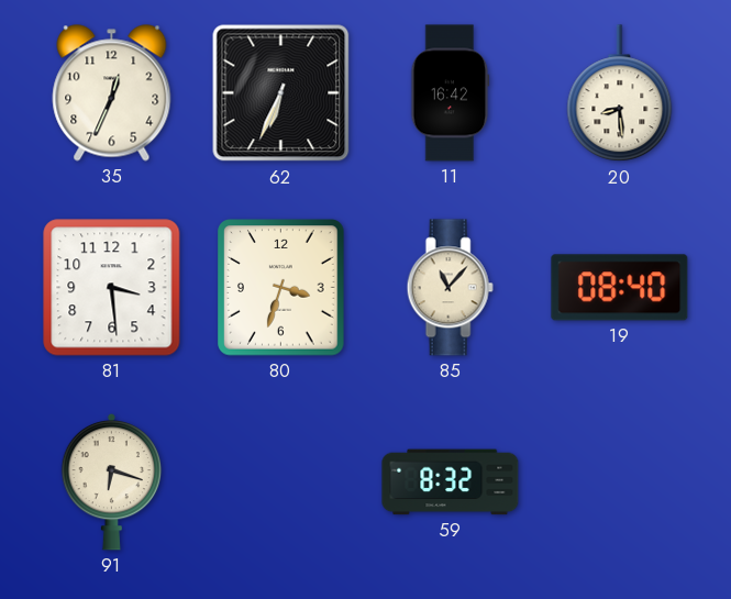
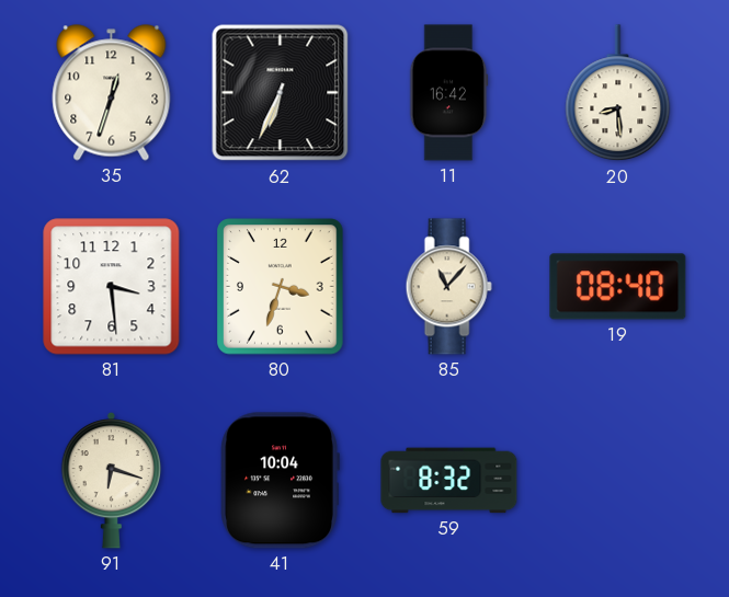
35: 12:34 -> 12:33
41: none -> 10:04
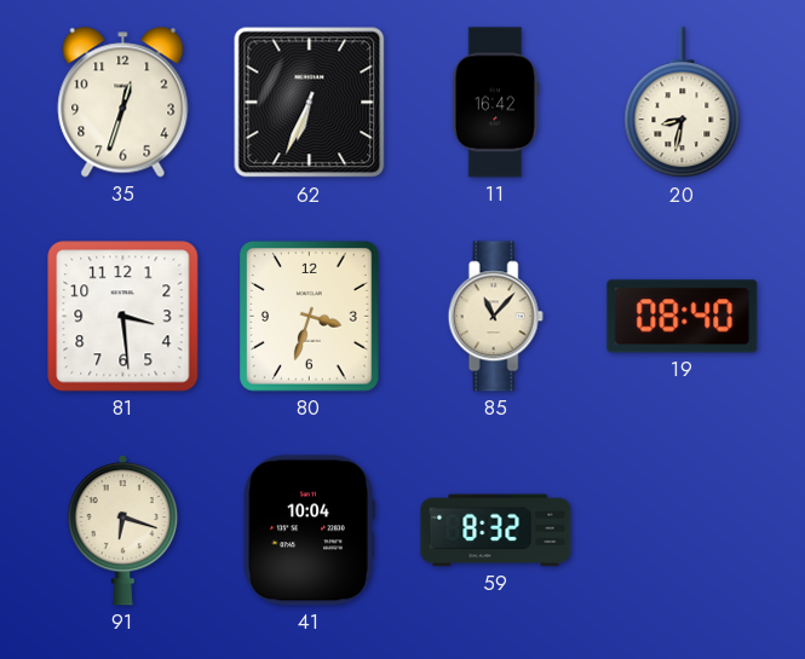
20: 8:29 -> 8:32
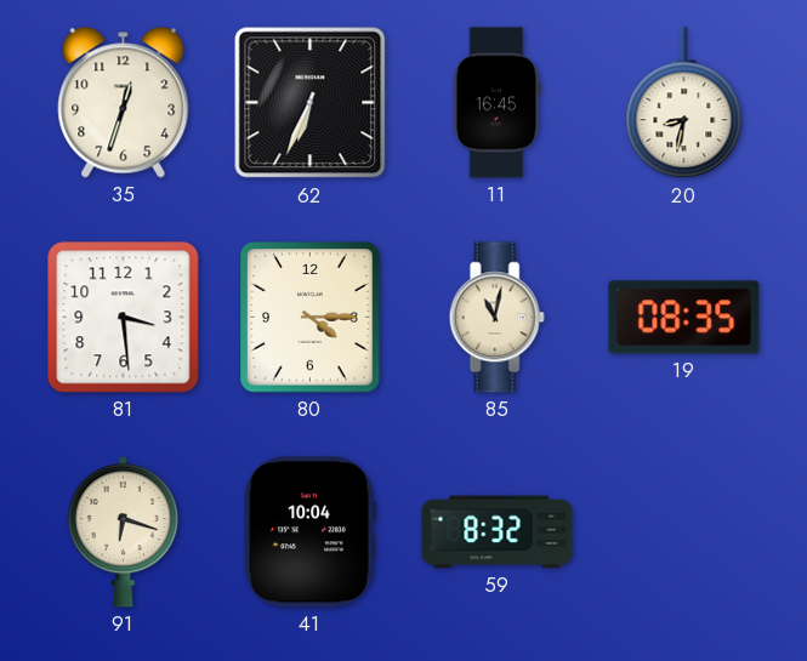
11: 16:42 -> 16:45
80: 3:33 -> 4:15
85: 11:07 -> 11:02
19: 08:40 -> 08:35
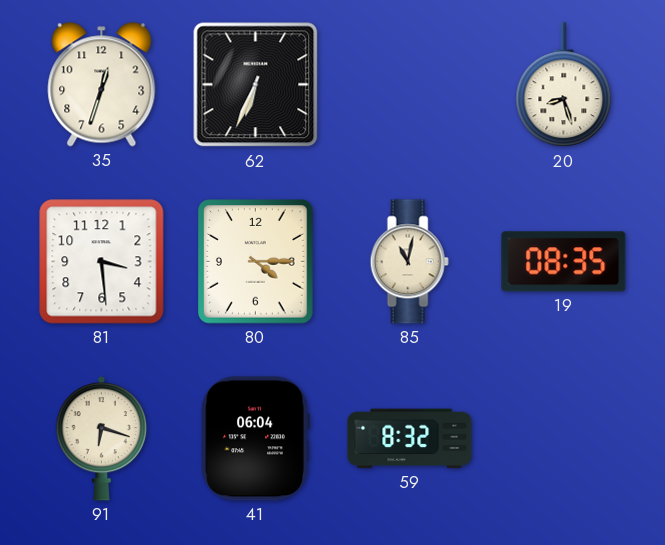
11: 16:45 -> none
20: 8:32 -> 8:27
41: 10:04 -> 06:04
